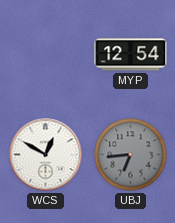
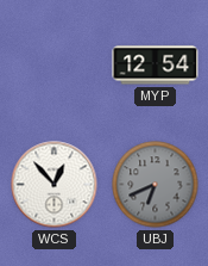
WCS: 12:50 -> 12:53
UBJ: 6:44 -> 6:41
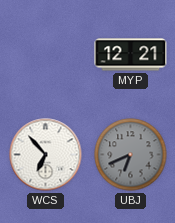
MYP: 12:54 -> 12:21
WCS: 12:53 -> 6:53
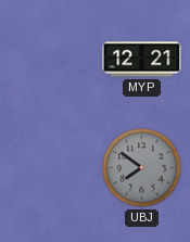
WCS: 6:53 -> none
UBJ: 6:41 -> 7:51
